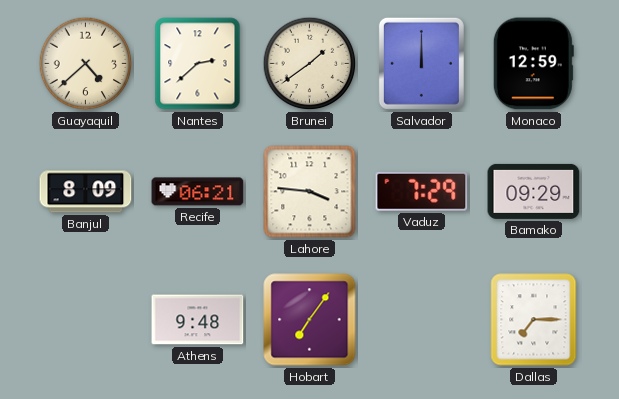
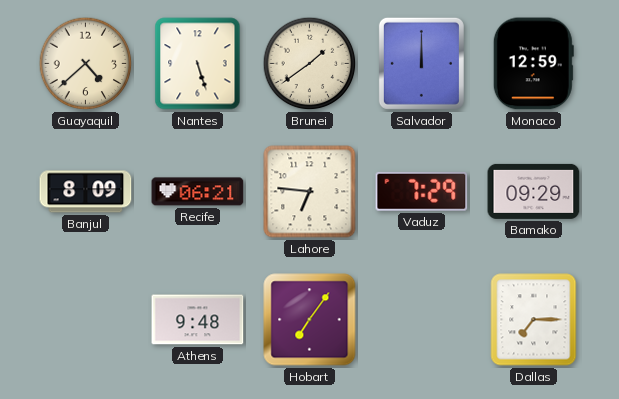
Nantes: 2:38 -> 5:27
Lahore: 3:46 -> 6:46
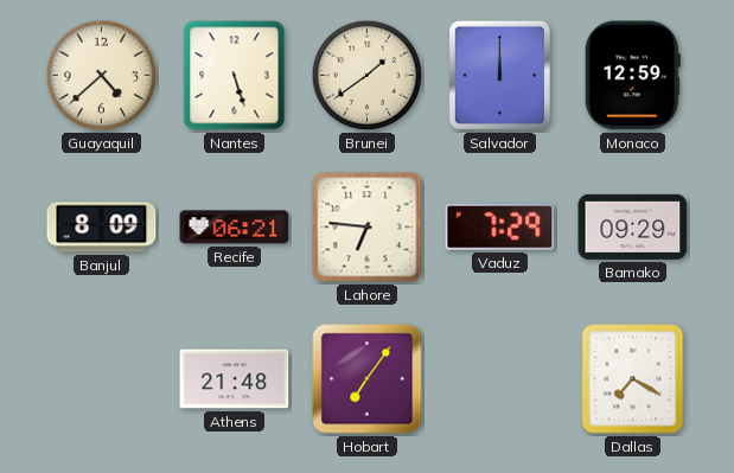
Athens: 9:48 -> 21:48
Dallas: 7:15 -> 7:20
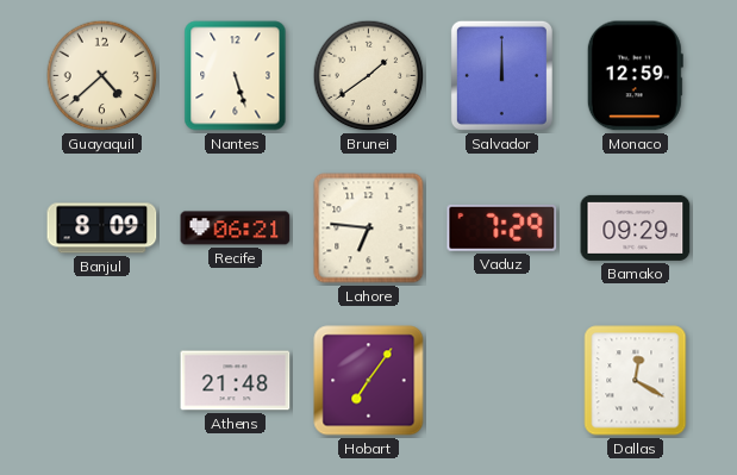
Dallas: 7:20 -> 12:20
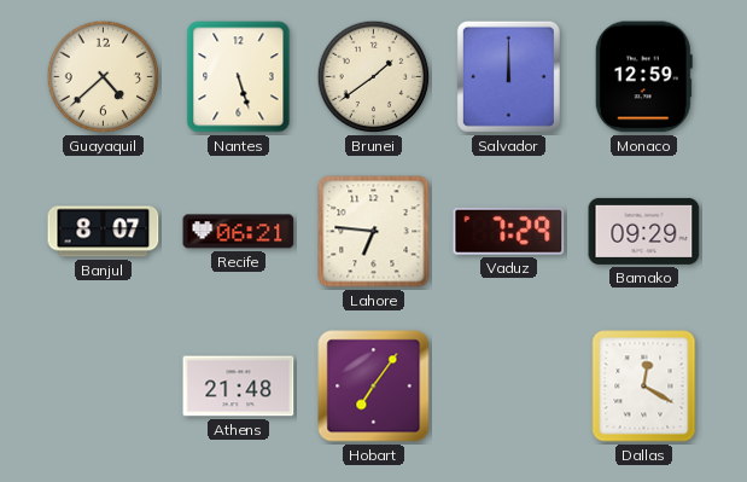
Banjul: 8:09 -> 8:07
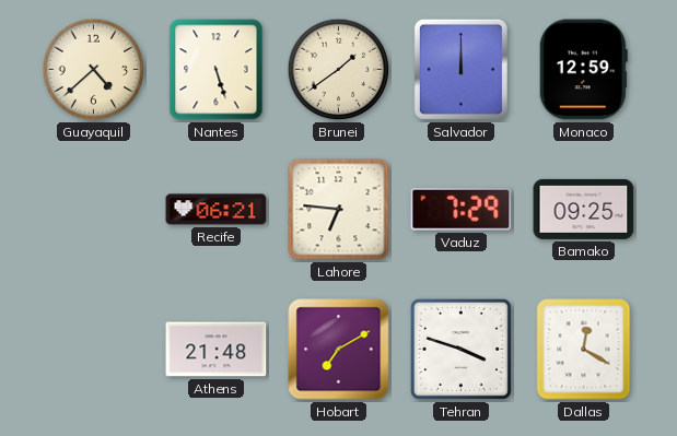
Banjul: 8:07 -> none
Bamako: 09:29 -> 09:25
Hobart: 7:06 -> 7:10
Tehran: none -> 3:48
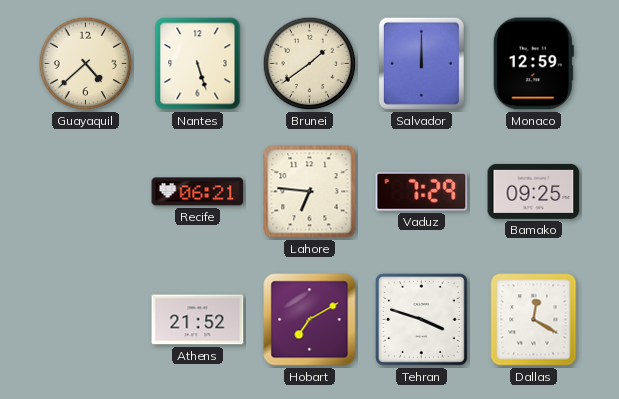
Athens: 21:48 -> 21:52
